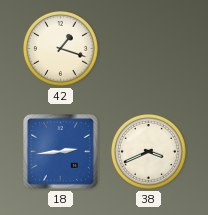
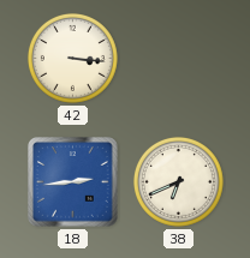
42: 1:18 -> 3:16
38: 3:41 -> 6:41
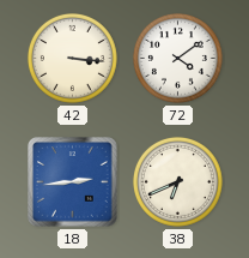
72: none -> 4:09
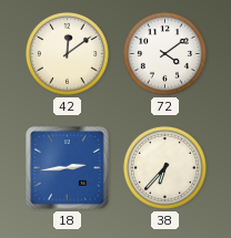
42: 3:16 -> 12:09
38: 6:41 -> 6:37
